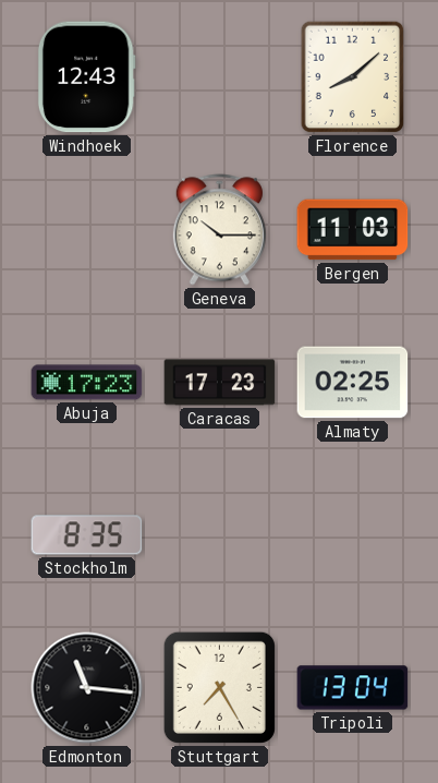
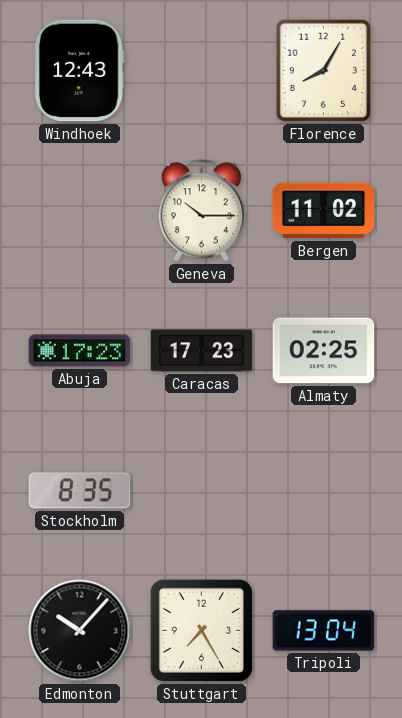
Florence: 8:08 -> 8:05
Bergen: 11:03 -> 11:02
Edmonton: 11:16 -> 10:07
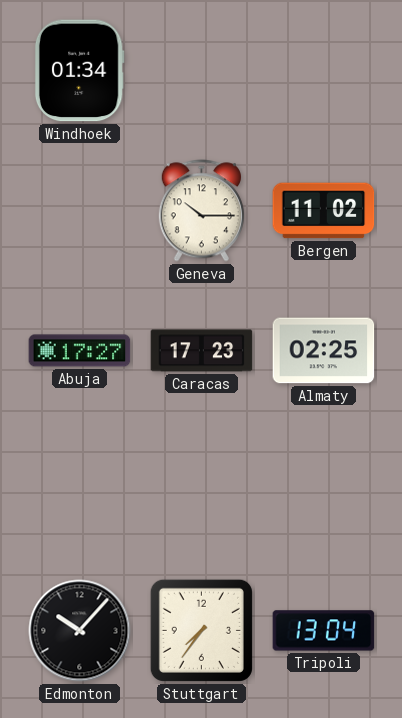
Windhoek: 12:43 -> 01:34
Florence: 8:05 -> none
Abuja: 17:23 -> 17:27
Stockholm: 8:35 -> none
Stuttgart: 7:25 -> 7:36
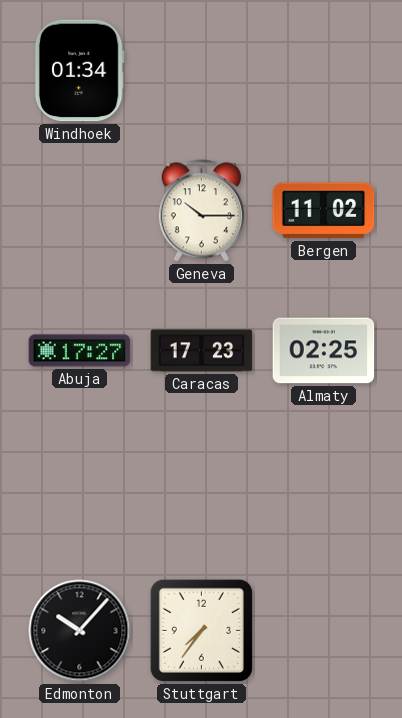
Tripoli: 13:04 -> none
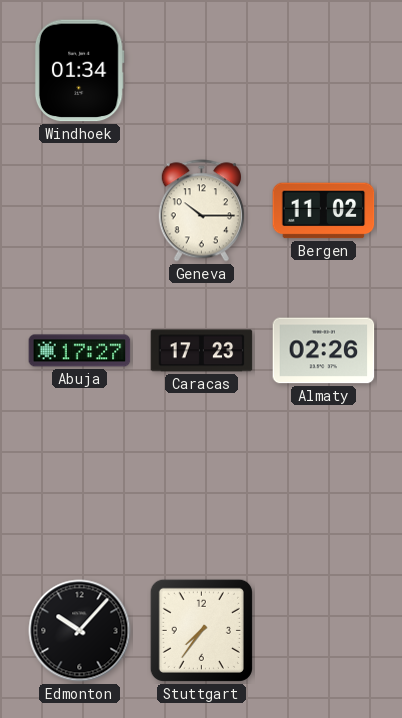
Almaty: 02:25 -> 02:26
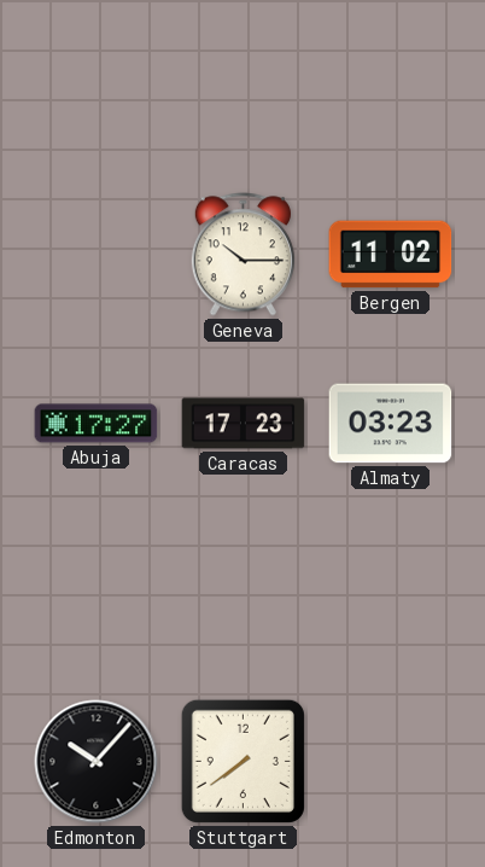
Windhoek: 01:34 -> none
Almaty: 02:26 -> 03:23
Stuttgart: 7:36 -> 7:39
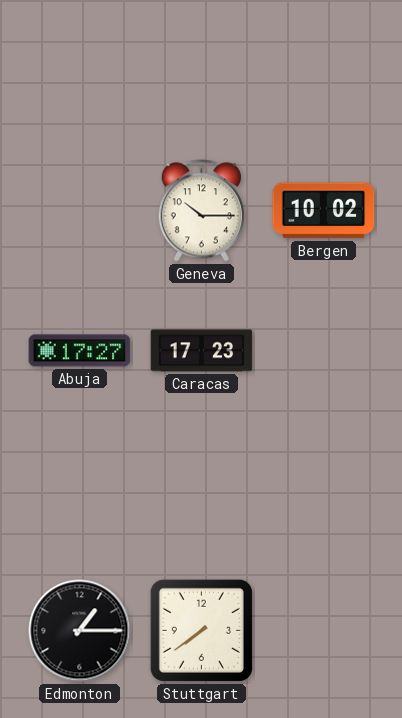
Bergen: 11:02 -> 10:02
Almaty: 03:23 -> none
Edmonton: 10:07 -> 1:15
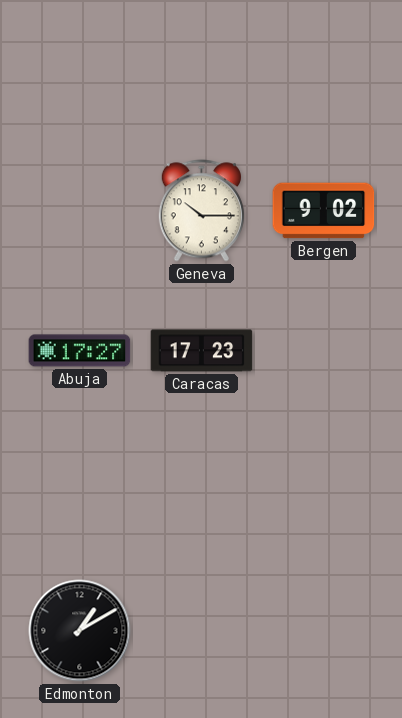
Bergen: 10:02 -> 9:02
Edmonton: 1:15 -> 1:10
Stuttgart: 7:39 -> none
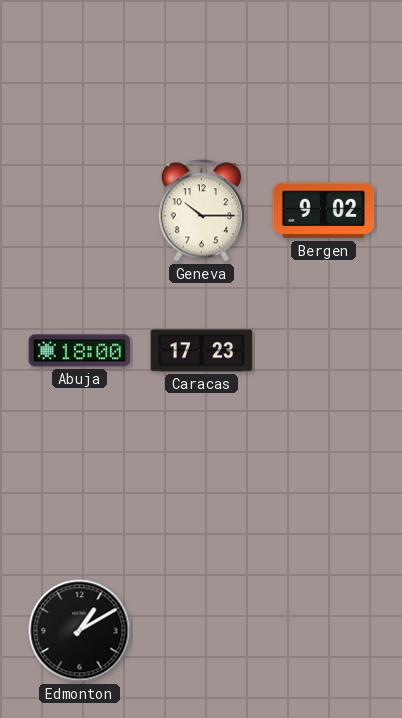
Abuja: 17:27 -> 18:00
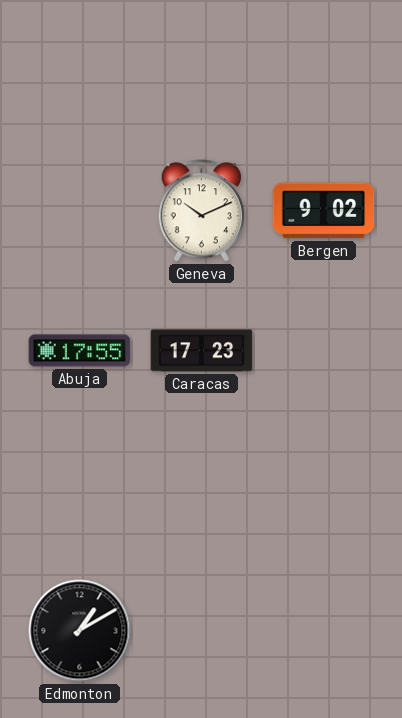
Geneva: 10:15 -> 10:11
Abuja: 18:00 -> 17:55
